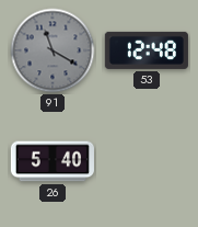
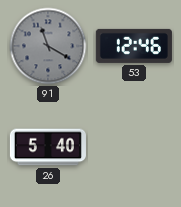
53: 12:48 -> 12:46
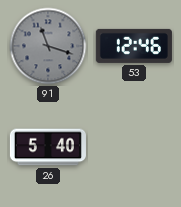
91: 11:20 -> 11:18
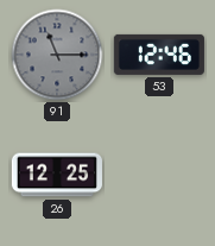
91: 11:18 -> 11:15
26: 5:40 -> 12:25
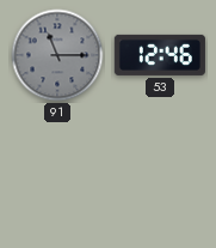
26: 12:25 -> none
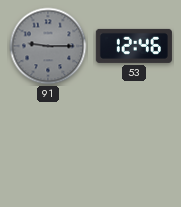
91: 11:15 -> 9:15
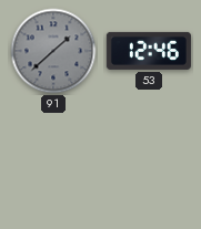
91: 9:15 -> 1:38
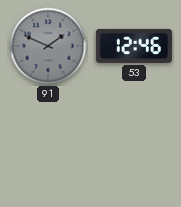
91: 1:38 -> 1:49
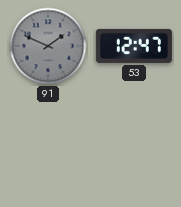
53: 12:46 -> 12:47
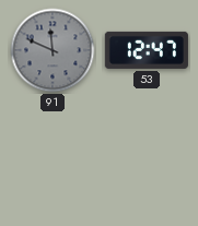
91: 1:49 -> 11:49
